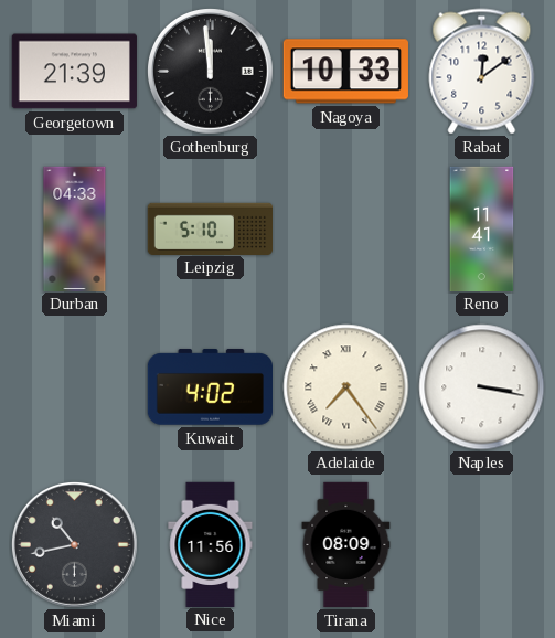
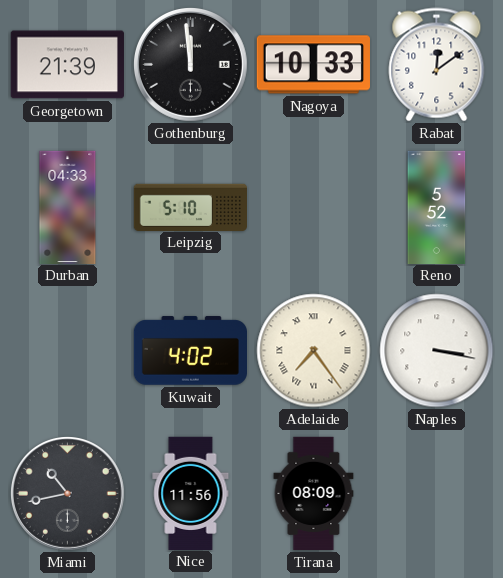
Reno: 11:41 -> 5:52
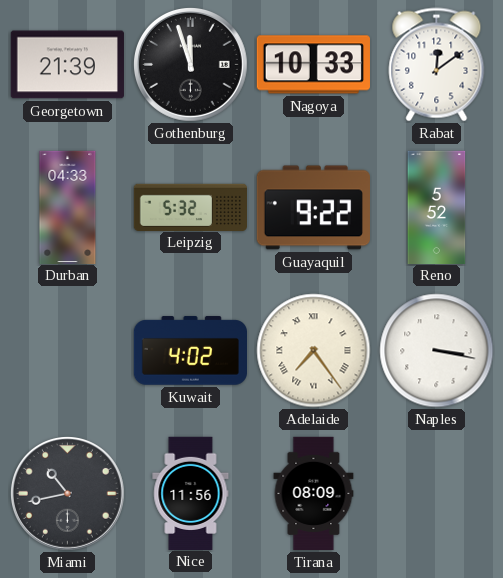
Gothenburg: 11:59 -> 11:57
Leipzig: 5:10 -> 5:32
Guayaquil: none -> 9:22
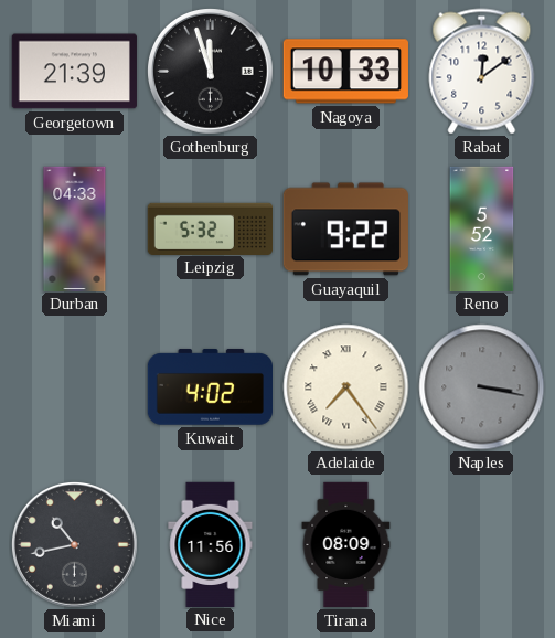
Naples dial: white -> grey
